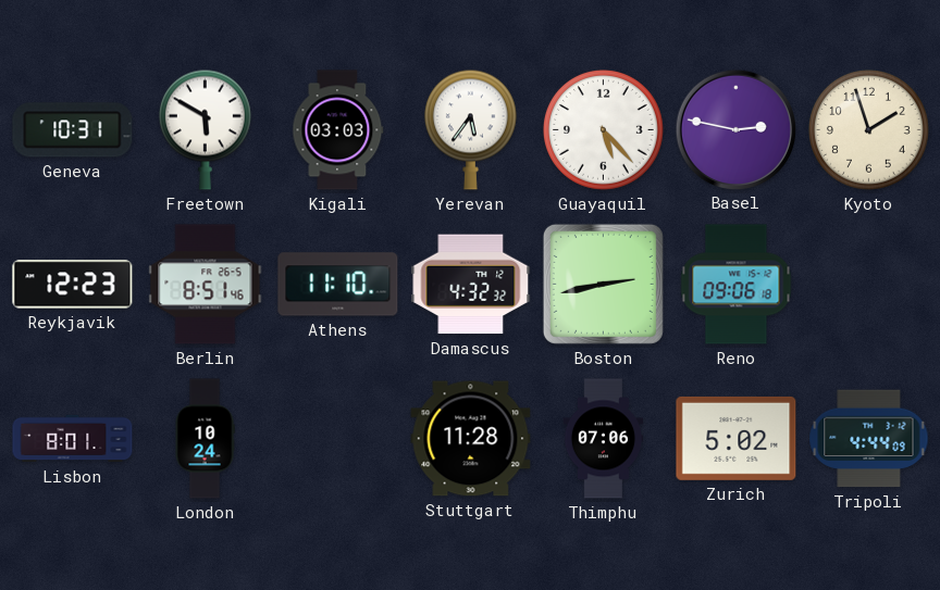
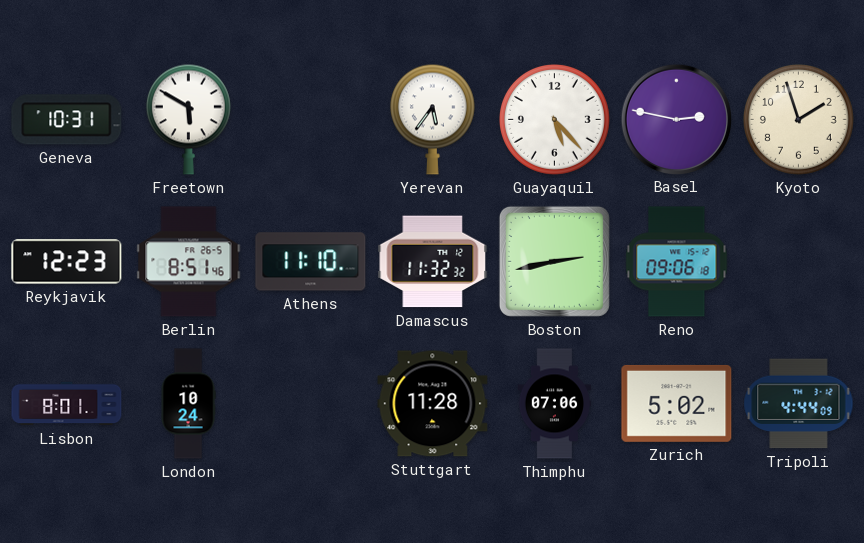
Kigali: 03:03 -> none
Damascus: 4:32 -> 11:32
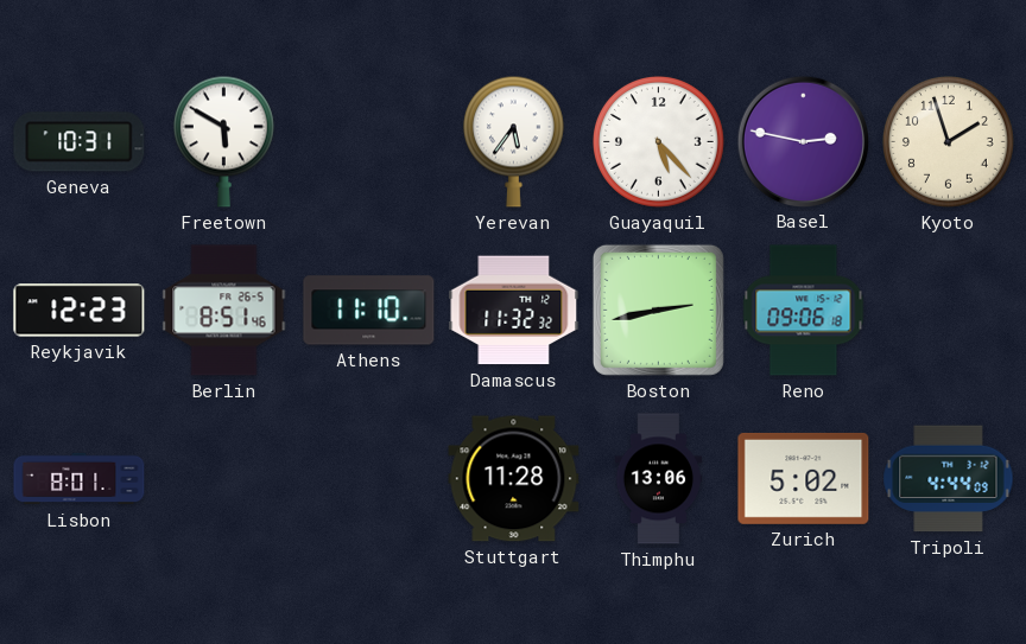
London: 10:24 -> none
Thimphu: 07:06 -> 13:06
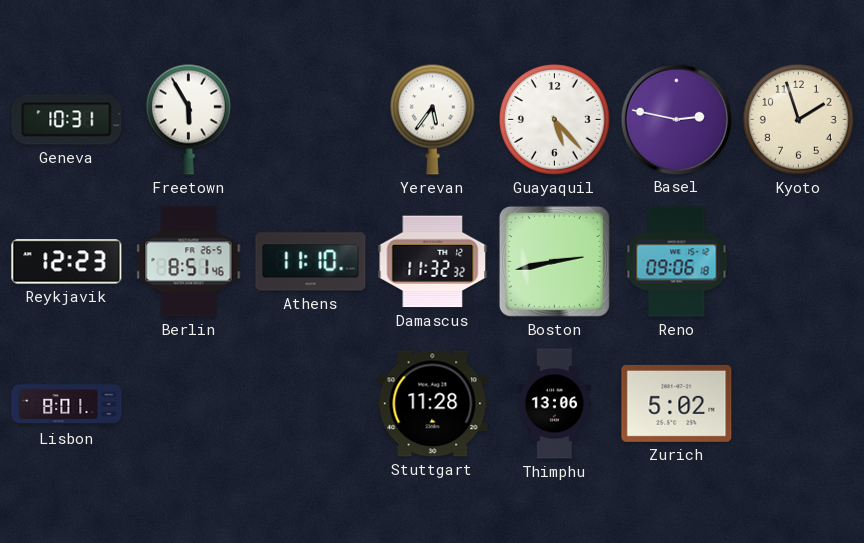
Freetown: 5:50 -> 5:55
Tripoli: 4:44 -> none
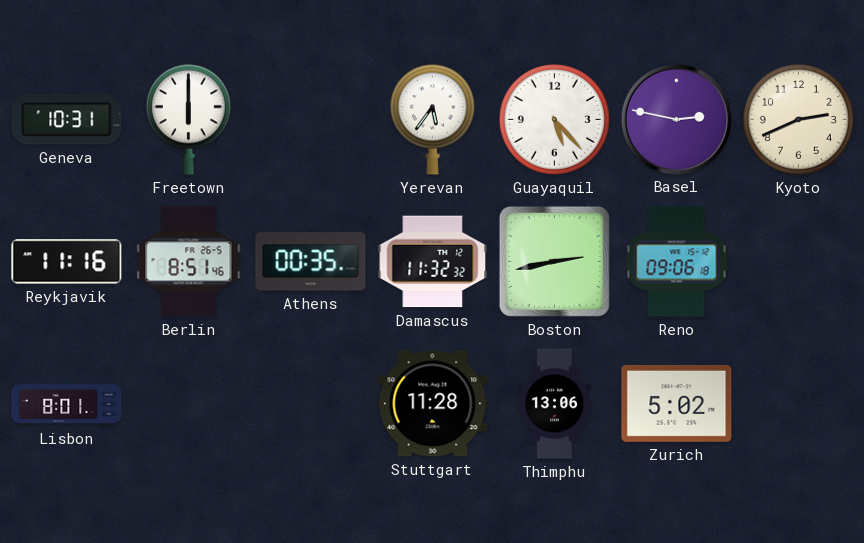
Freetown: 5:55 -> 6:00
Kyoto: 1:57 -> 2:41
Reykjavik: 12:23 -> 11:16
Athens: 11:10 -> 00:35
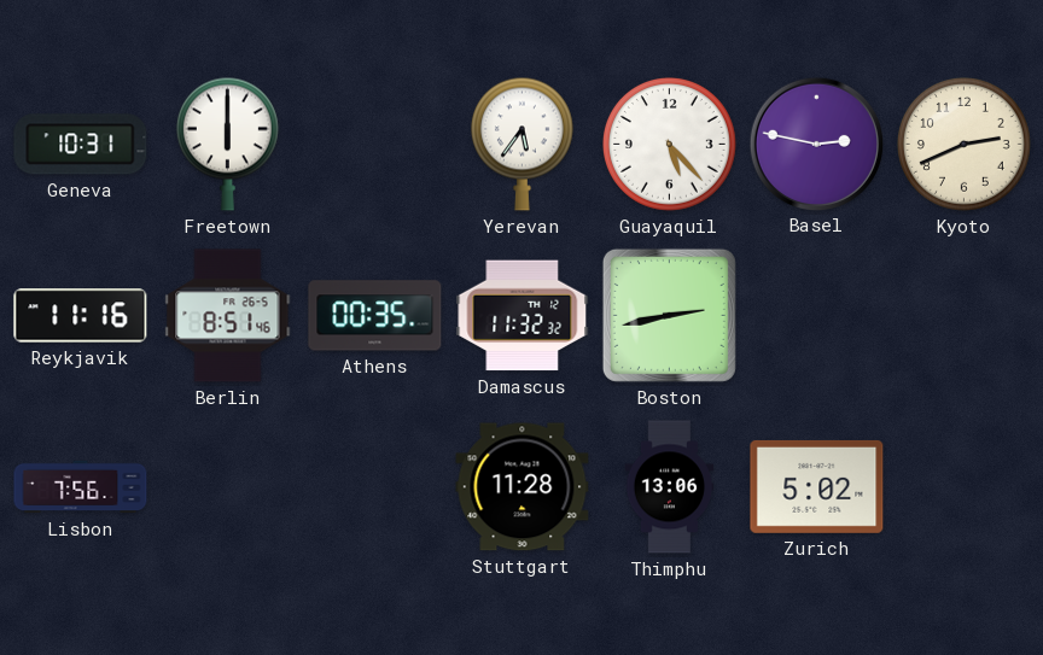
Reno: 09:06 -> none
Lisbon: 8:01 -> 7:56
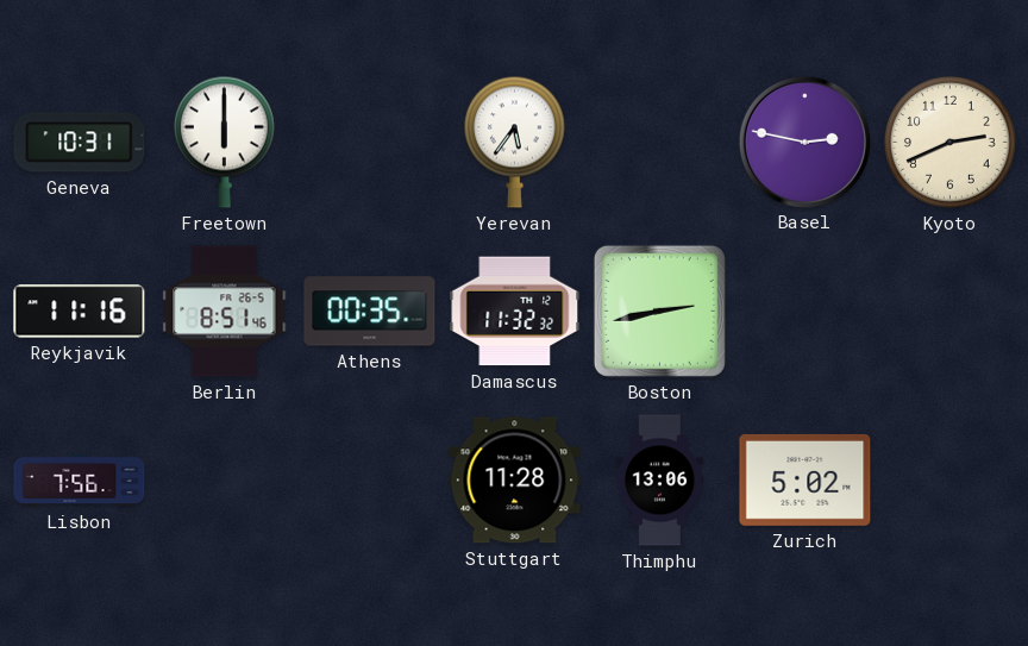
Guayaquil: 5:23 -> none
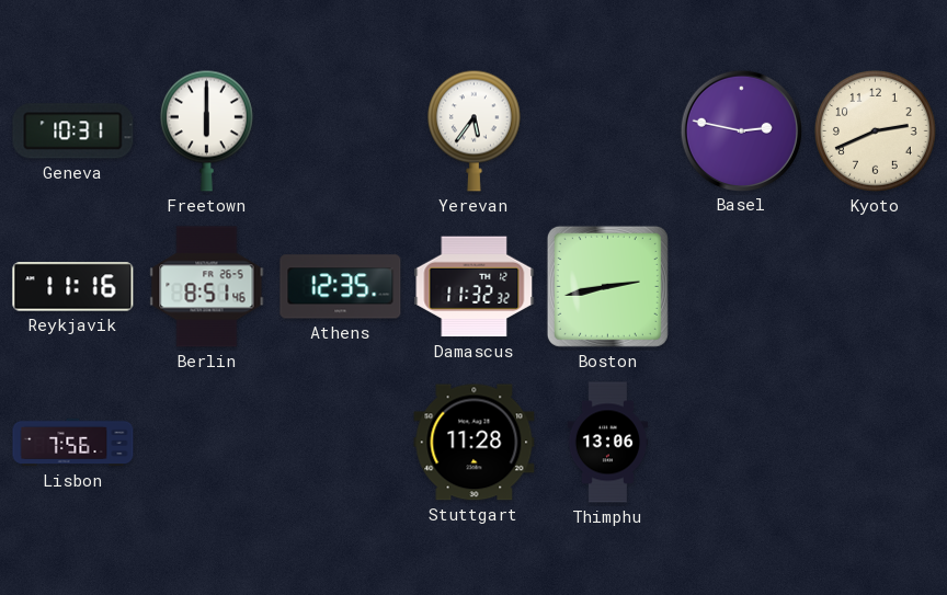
Athens: 00:35 -> 12:35
Zurich: 5:02 -> none
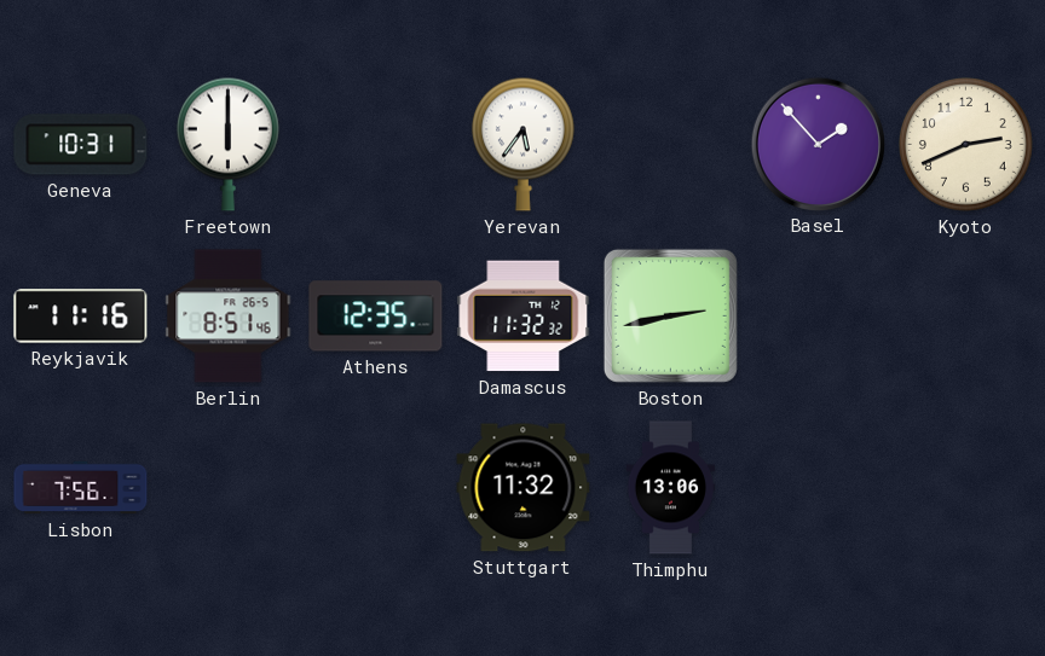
Basel: 2:47 -> 1:53
Stuttgart: 11:28 -> 11:32
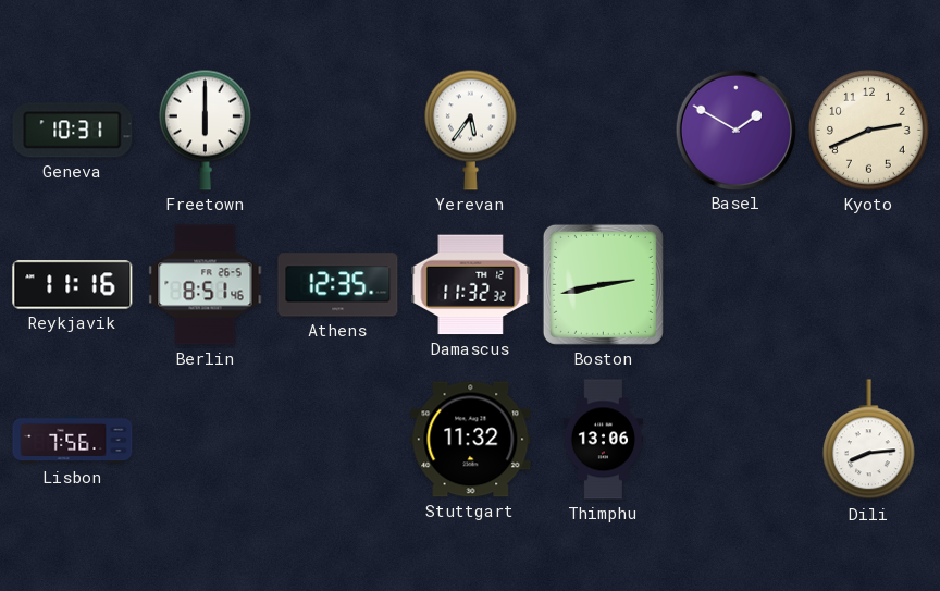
Basel: 1:53 -> 1:50
Dili: none -> 8:14
